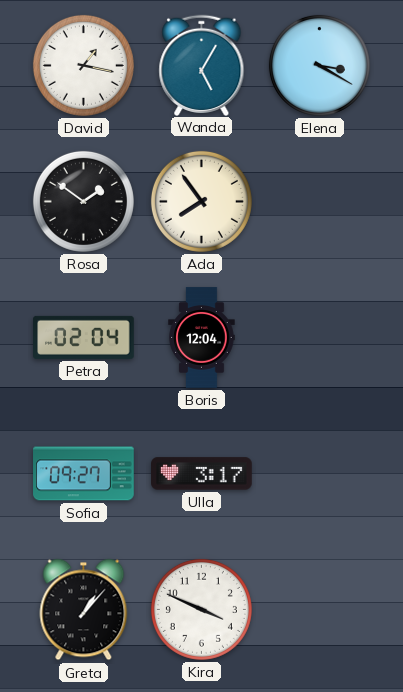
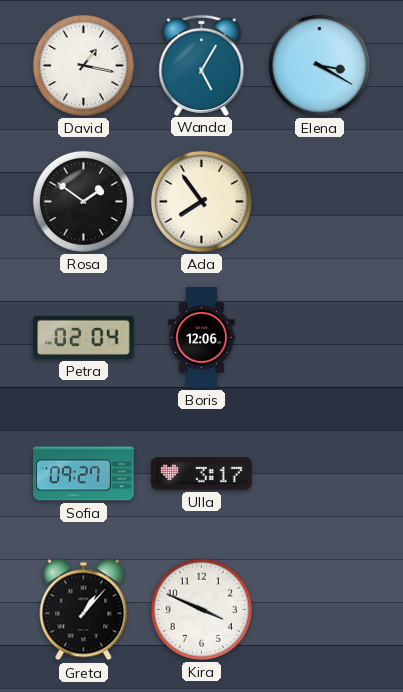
Boris: 12:04 -> 12:06
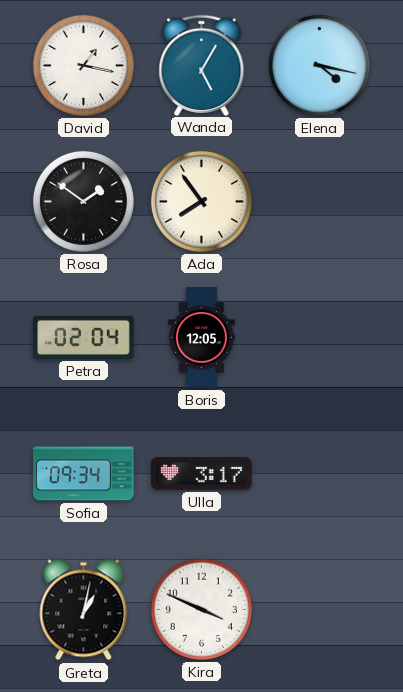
Elena: 3:20 -> 4:17
Boris: 12:06 -> 12:05
Sofia: 09:27 -> 09:34
Greta: 1:07 -> 1:02
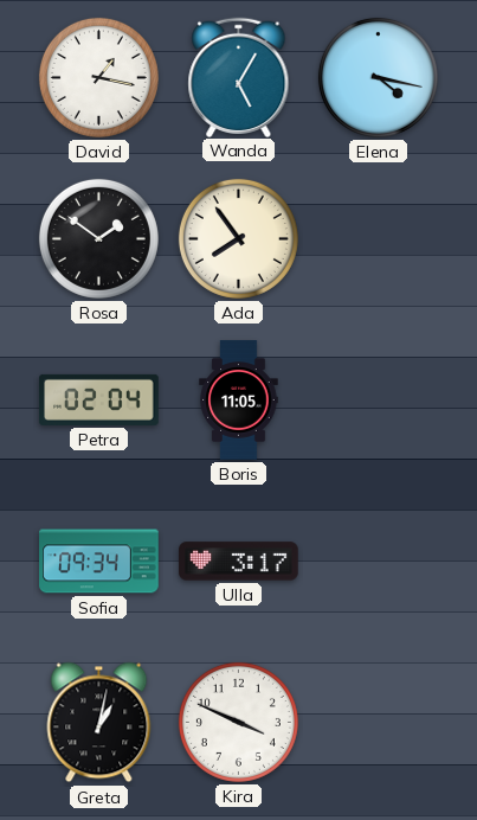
Boris: 12:05 -> 11:05
